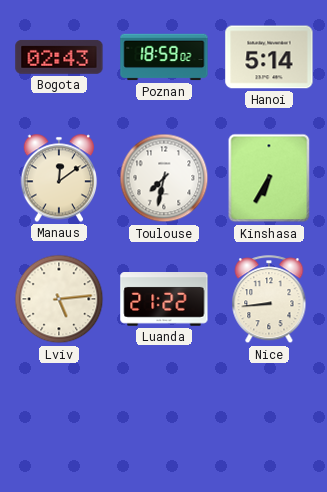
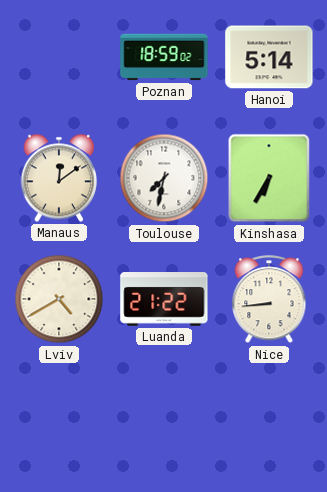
Bogota: 02:43 -> none
Lviv: 5:14 -> 4:40
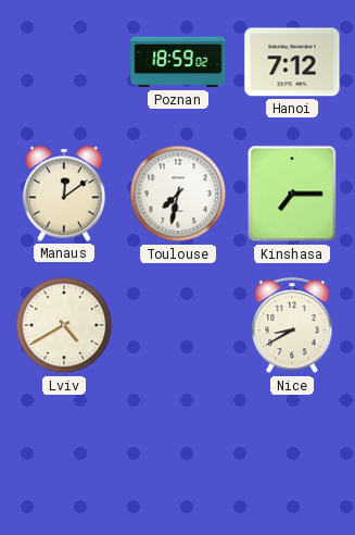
Hanoi: 5:14 -> 7:12
Kinshasa: 6:35 -> 7:15
Luanda: 21:22 -> none
Nice: 8:44 -> 8:40
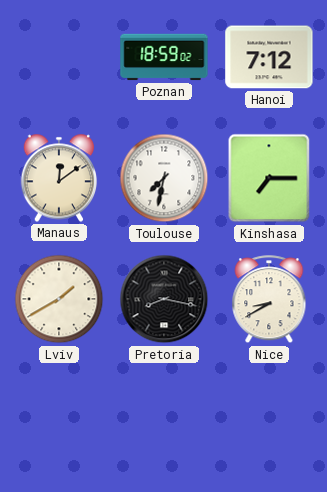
Lviv: 4:40 -> 1:40
Pretoria: none -> 8:17
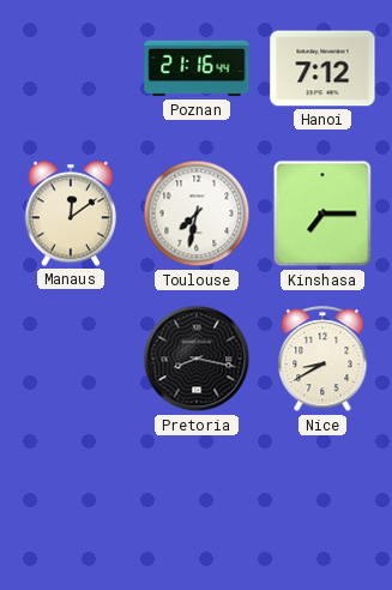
Poznan: 18:59 -> 21:16
Lviv: 1:40 -> none
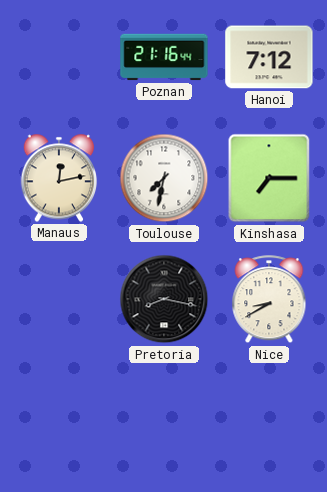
Manaus: 12:09 -> 12:13
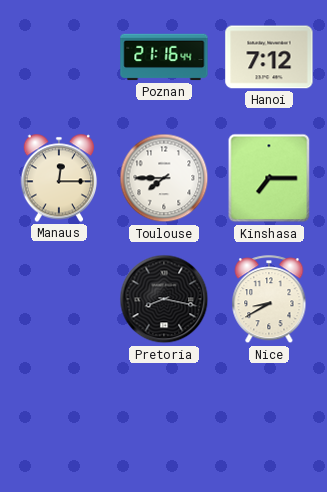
Manaus: 12:13 -> 12:15
Toulouse: 7:32 -> 7:45
